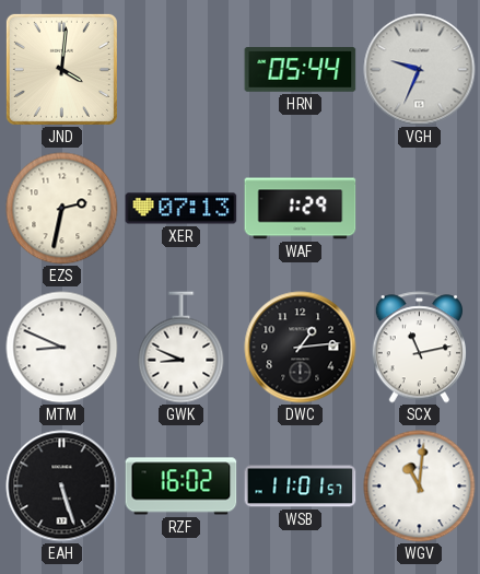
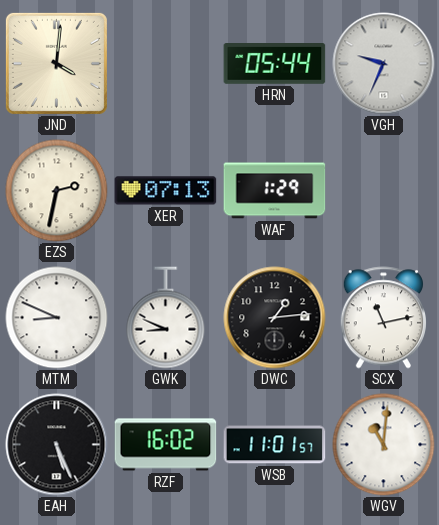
EAH: 5:27 -> 5:26
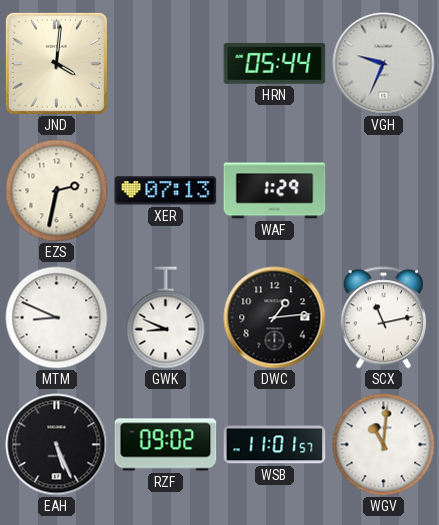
RZF: 16:02 -> 09:02
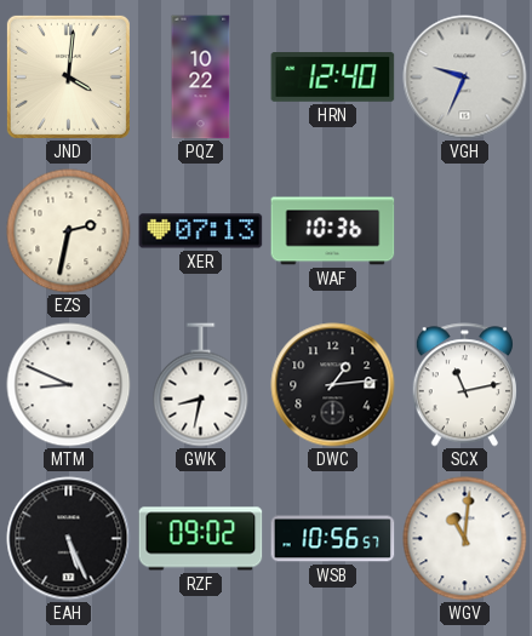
PQZ: none -> 10:22
HRN: 05:44 -> 12:40
WAF: 1:29 -> 10:36
GWK: 8:49 -> 8:32
WSB: 11:01 -> 10:56
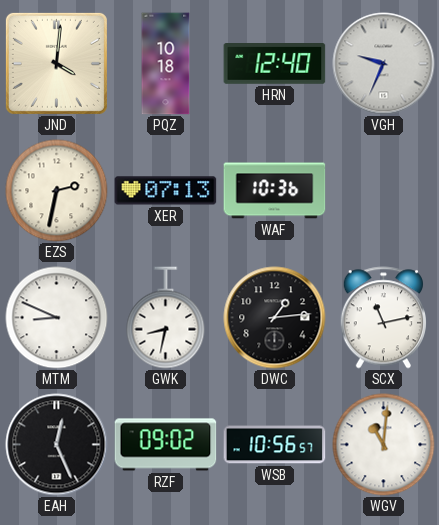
PQZ: 10:22 -> 10:18
EAH: 5:26 -> 12:26
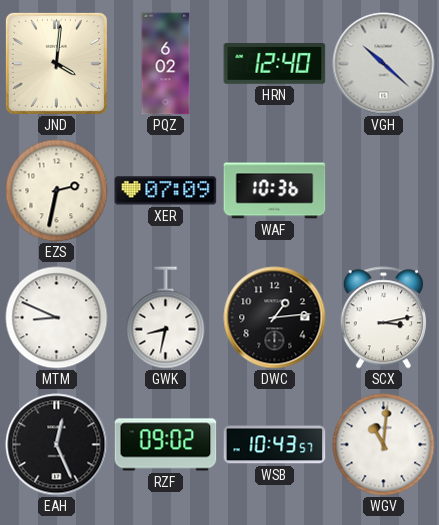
PQZ: 10:18 -> 6:02
VGH: 9:34 -> 10:22
XER: 07:13 -> 07:09
SCX: 11:13 -> 3:13
WSB: 10:56 -> 10:43
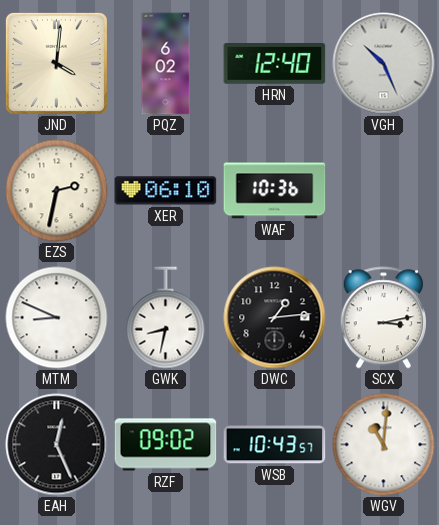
VGH: 10:22 -> 10:26
XER: 07:09 -> 06:10
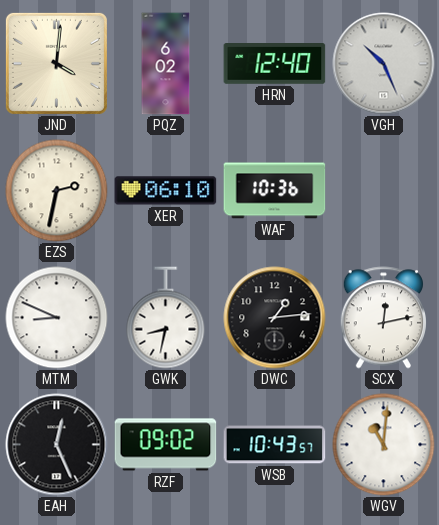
SCX: 3:13 -> 12:13
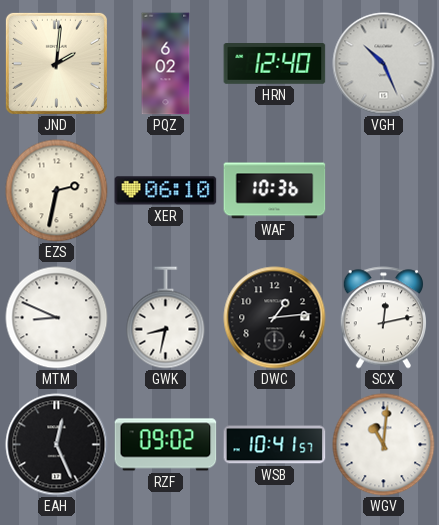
JND: 4:01 -> 2:01
WSB: 10:43 -> 10:41
